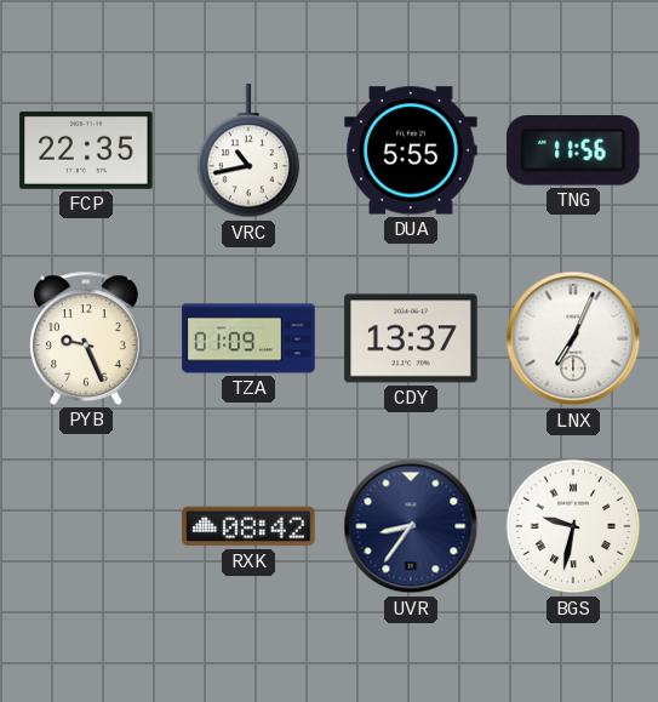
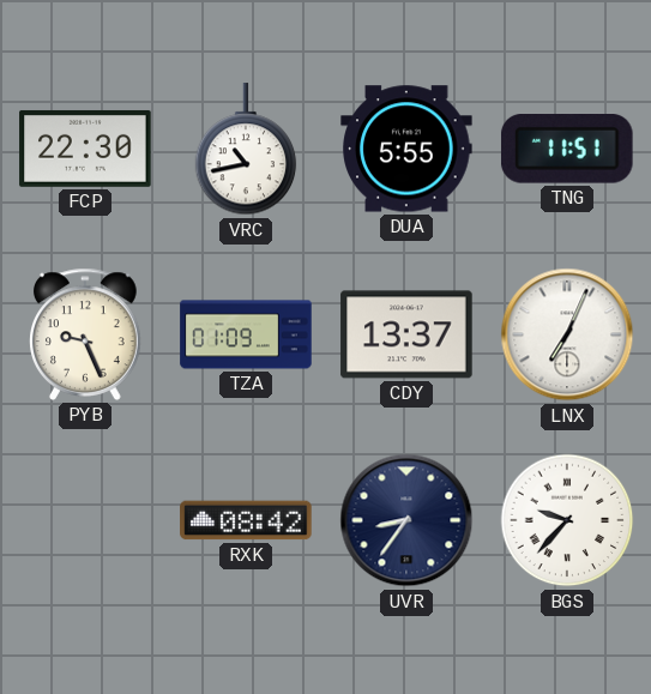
FCP: 22:35 -> 22:30
TNG: 11:56 -> 11:51
BGS: 9:32 -> 9:37
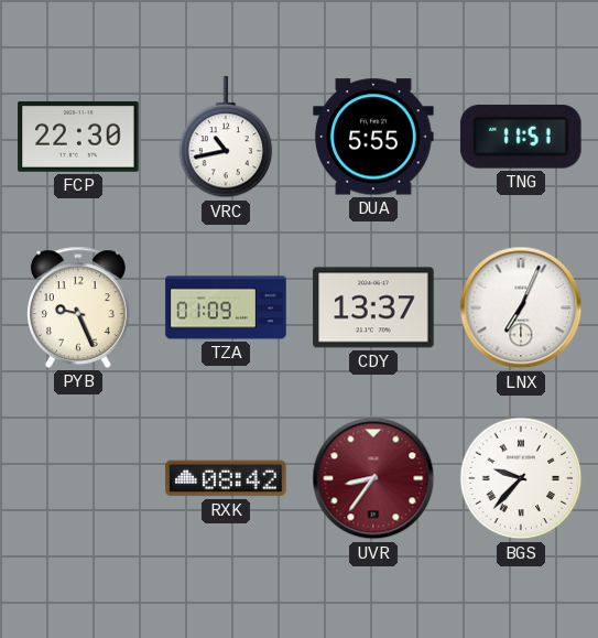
UVR dial: navy -> burgundy
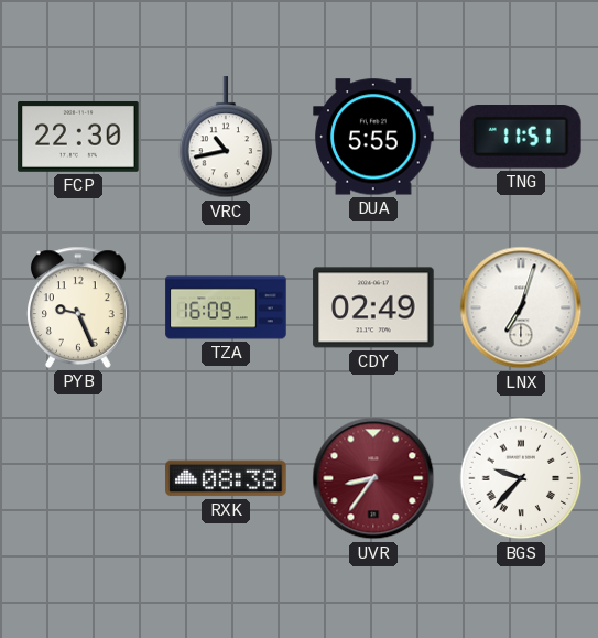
TZA: 01:09 -> 16:09
CDY: 13:37 -> 02:49
LNX: 7:04 -> 7:03
RXK: 08:42 -> 08:38
